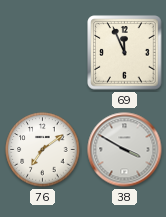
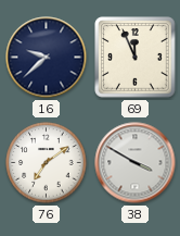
16: none -> 9:38
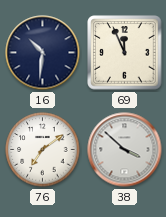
16: 9:38 -> 10:31
38: 3:50 -> 3:52
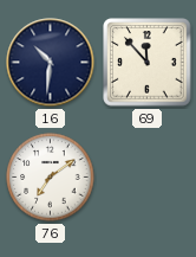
69: 11:56 -> 11:53
38: 3:52 -> none
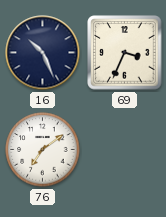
16: 10:31 -> 10:26
69: 11:53 -> 3:34
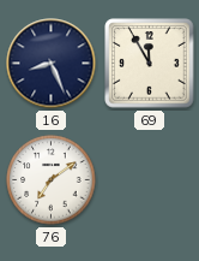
16: 10:26 -> 8:26
69: 3:34 -> 11:55
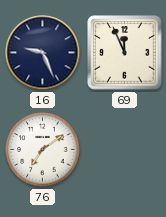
16: 8:26 -> 9:26
69: 11:55 -> 11:56
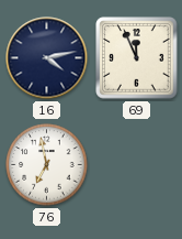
16: 9:26 -> 4:13
76: 7:09 -> 6:58
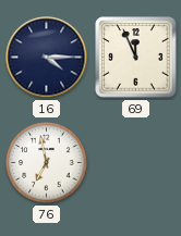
16: 4:13 -> 4:15
